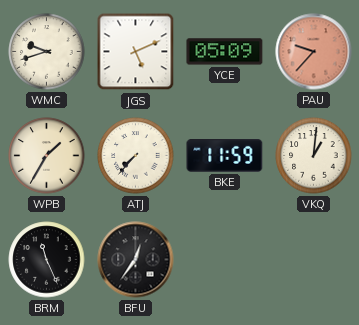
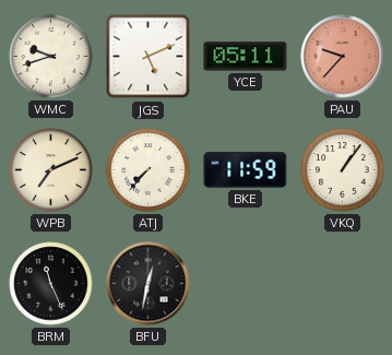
YCE: 05:09 -> 05:11
WPB: 1:35 -> 7:11
VKQ: 1:01 -> 1:06
BFU: 12:36 -> 12:32
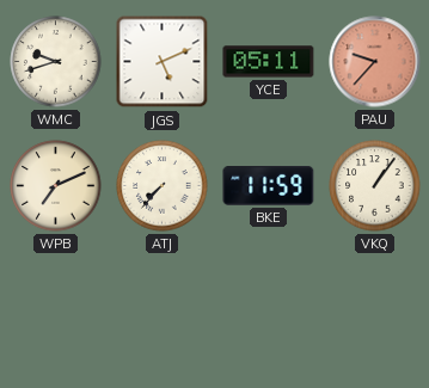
BRM: 11:26 -> none
BFU: 12:32 -> none
